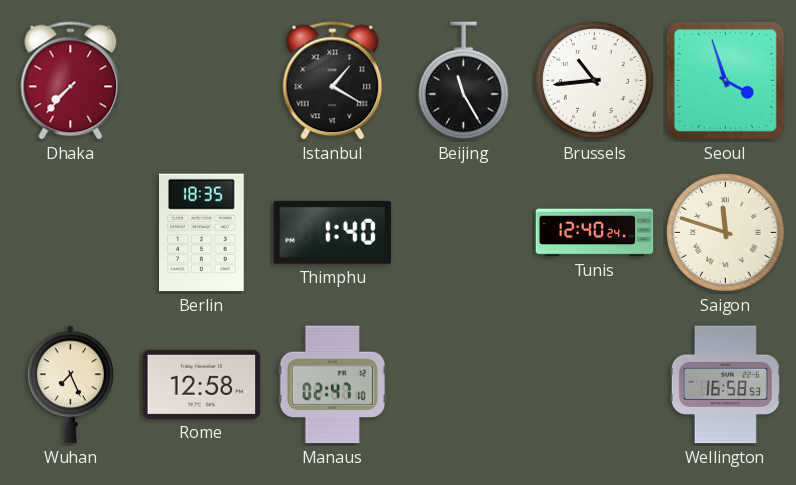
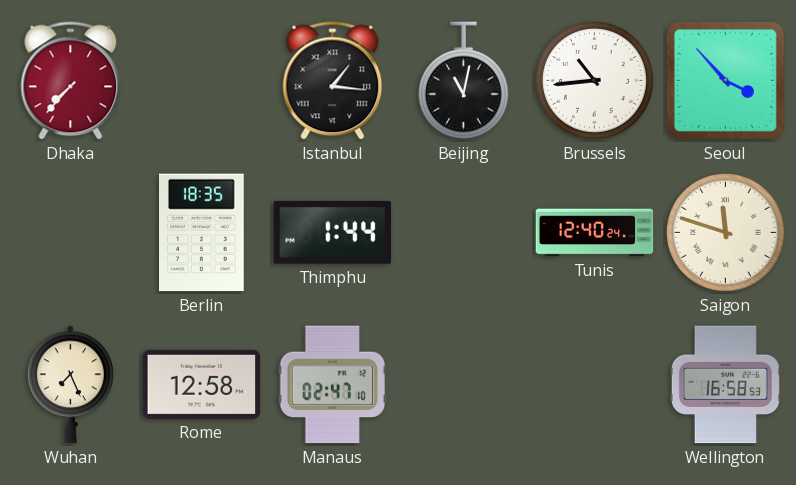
Istanbul: 1:20 -> 1:16
Beijing: 11:25 -> 11:02
Seoul: 3:57 -> 3:53
Thimphu: 1:40 -> 1:44
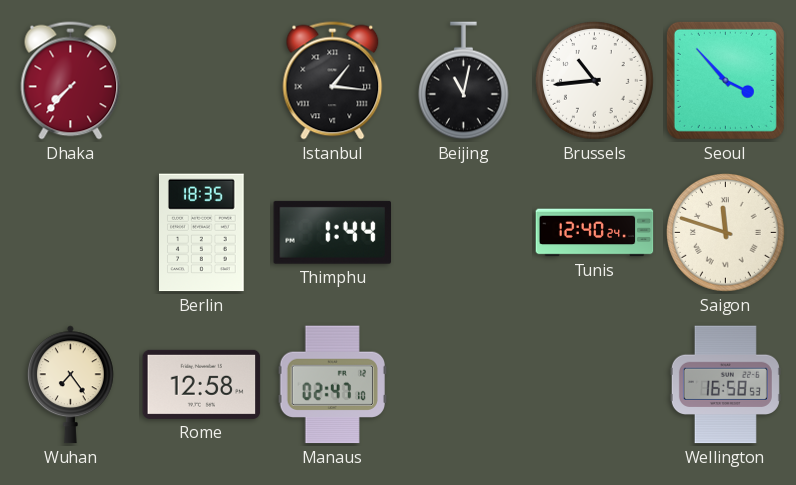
Wuhan: 7:26 -> 7:24
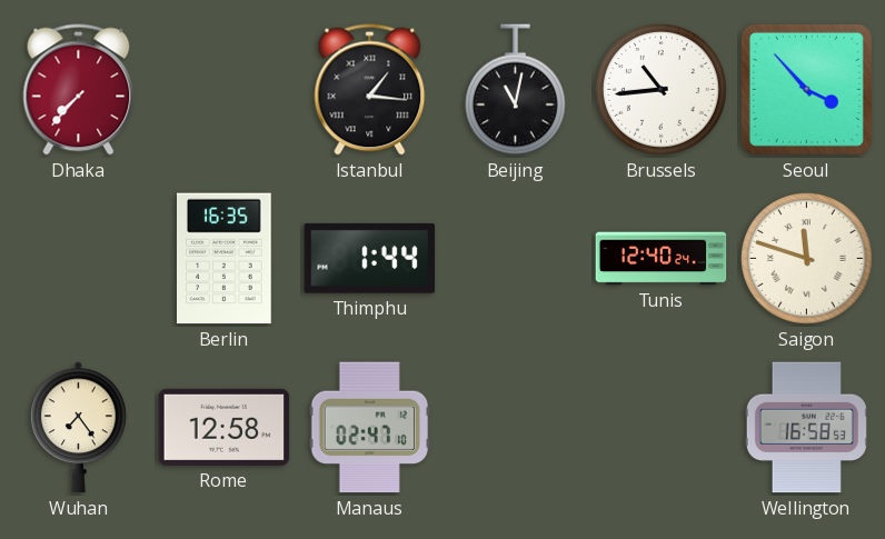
Berlin: 18:35 -> 16:35
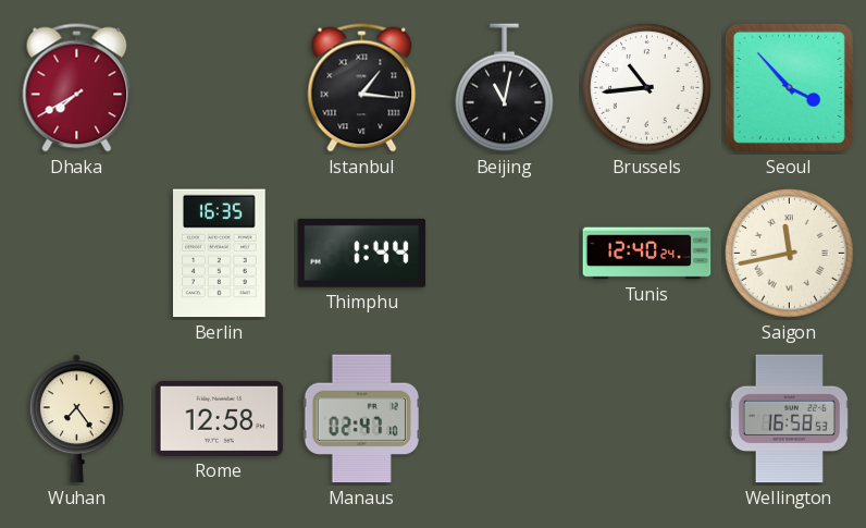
Dhaka: 7:37 -> 7:40
Saigon: 11:48 -> 11:43
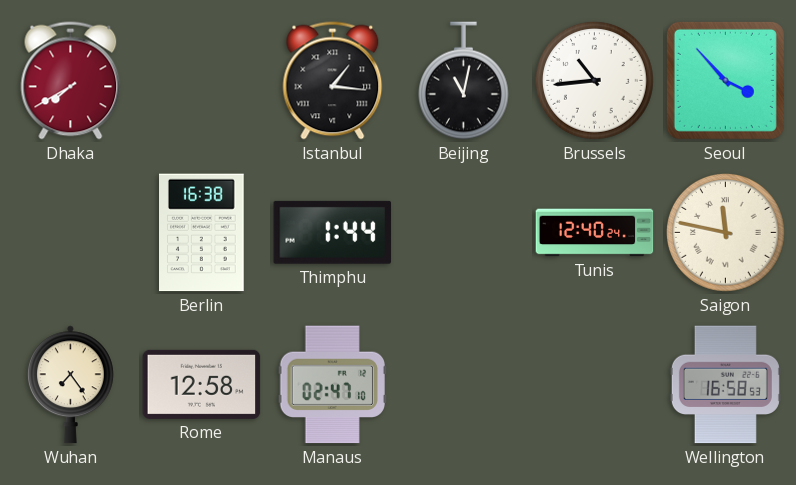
Berlin: 16:35 -> 16:38
Saigon: 11:43 -> 11:47
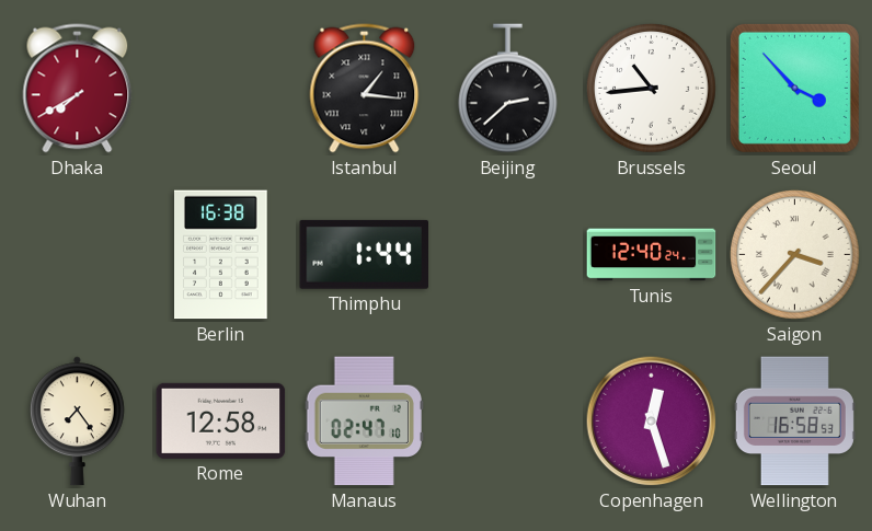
Beijing: 11:02 -> 2:38
Saigon: 11:47 -> 3:37
Copenhagen: none -> 12:27
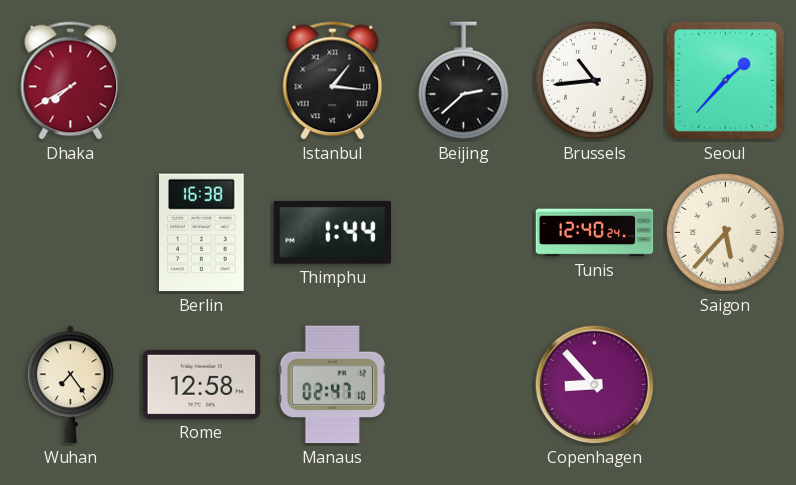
Seoul: 3:53 -> 1:37
Saigon: 3:37 -> 5:37
Copenhagen: 12:27 -> 8:53
Wellington: 16:58 -> none
